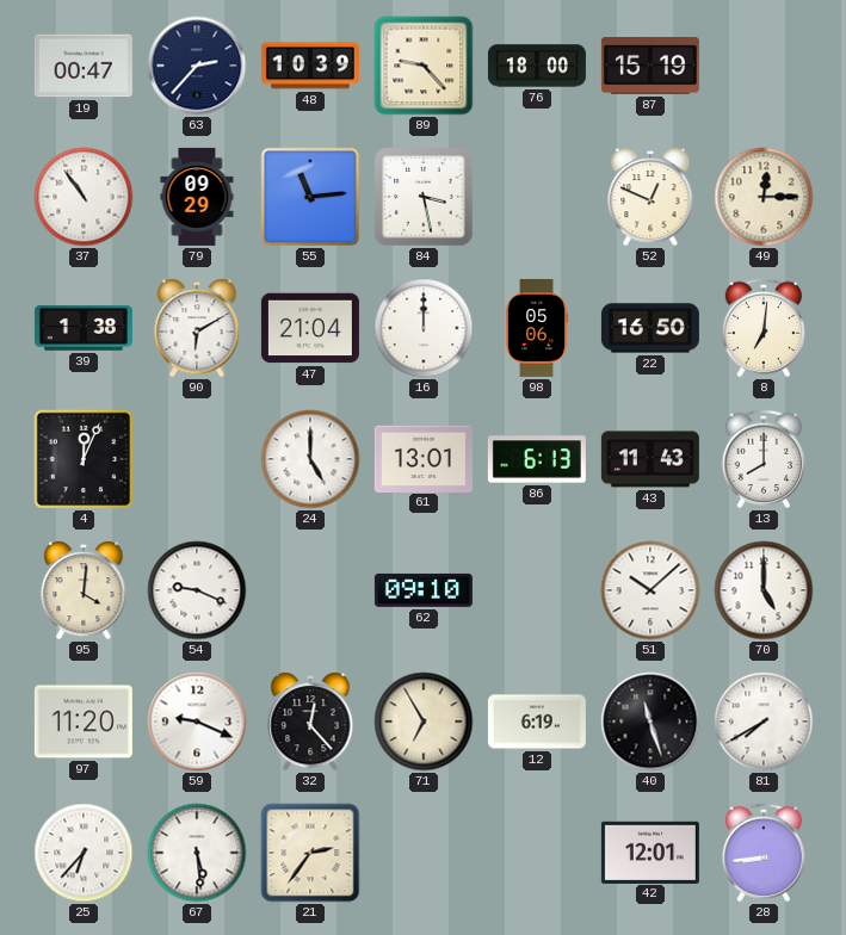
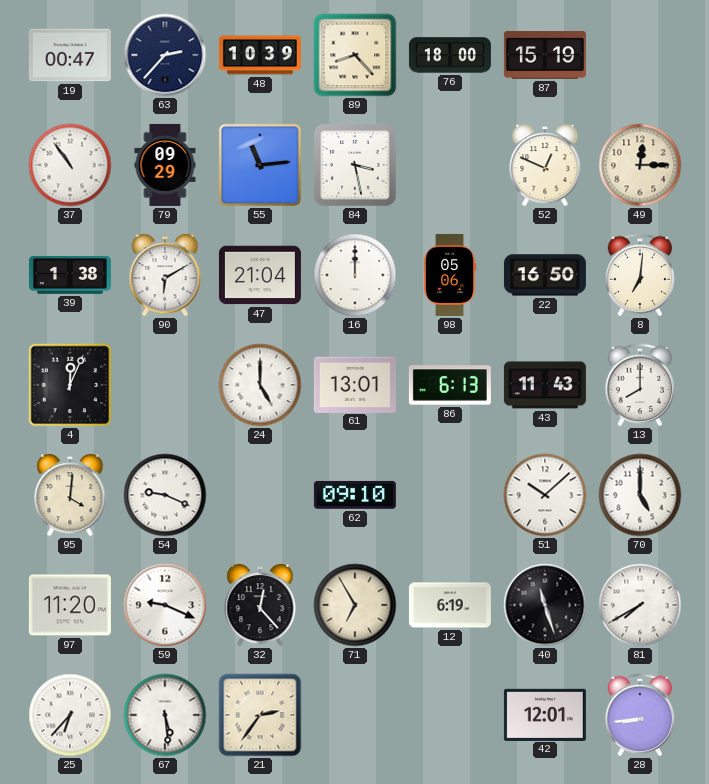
89: 9:23 -> 8:23
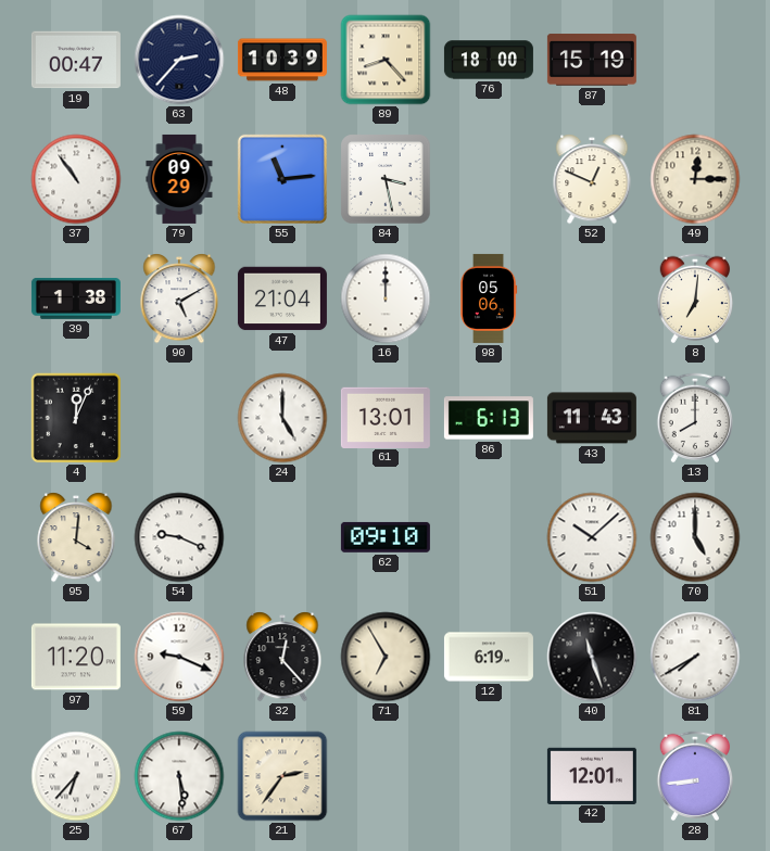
90: 6:10 -> 5:10
22: 16:50 -> none
